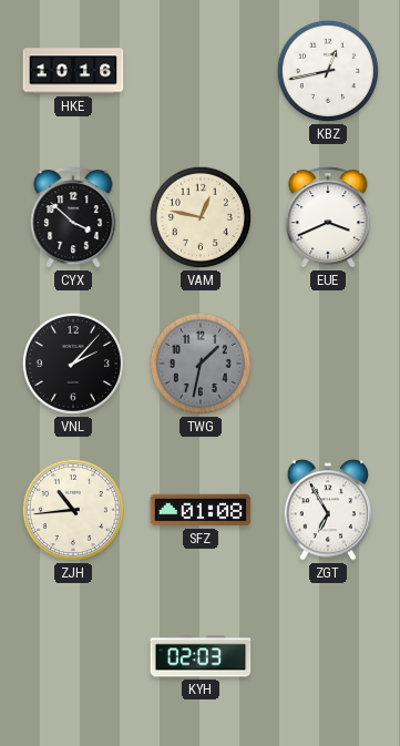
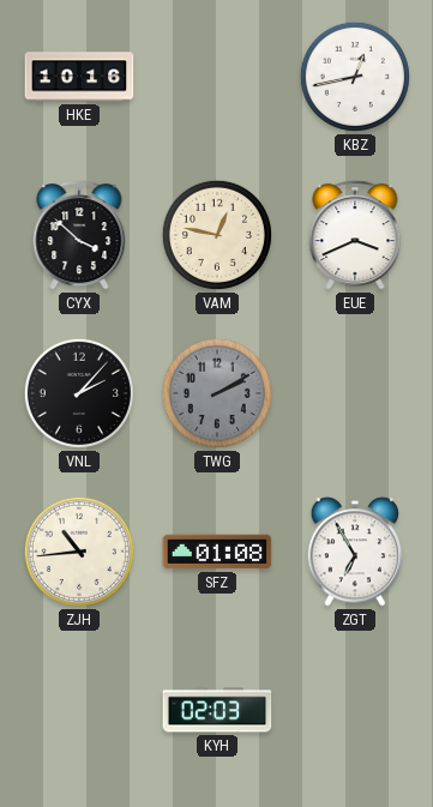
TWG: 1:32 -> 2:10
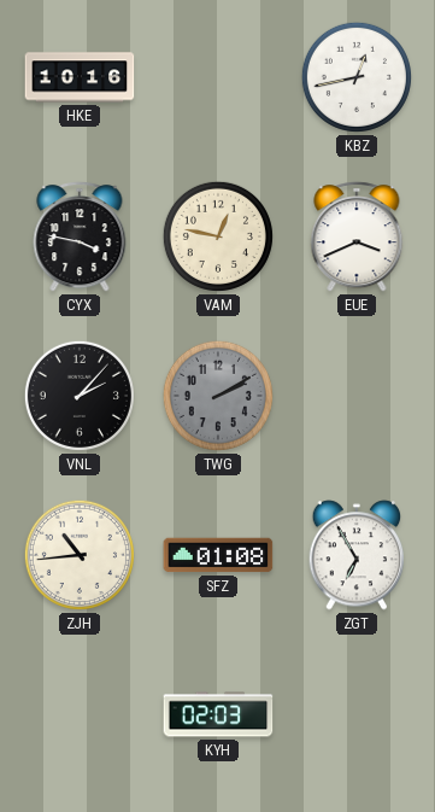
CYX: 3:52 -> 3:47
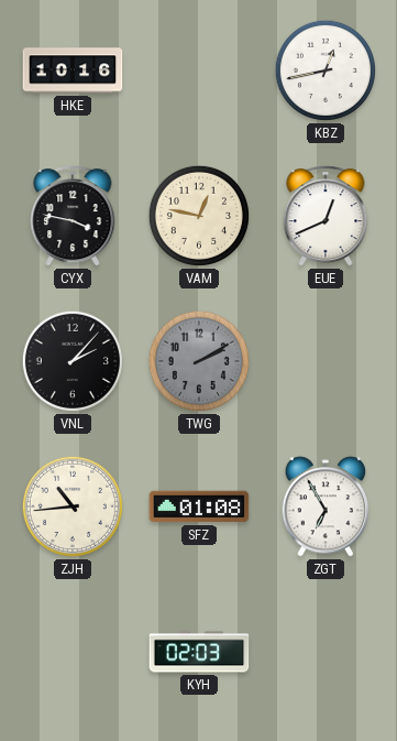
EUE: 3:41 -> 12:41
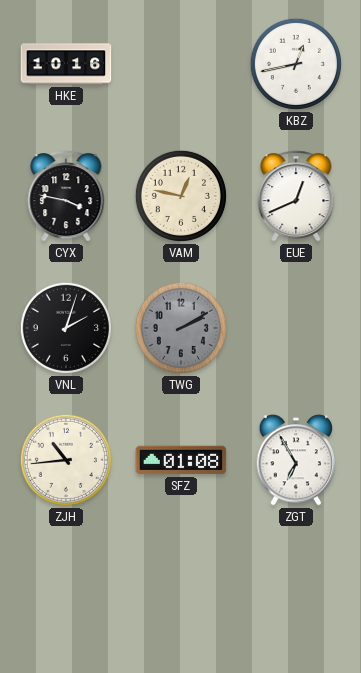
VNL: 2:07 -> 2:03
KYH: 02:03 -> none
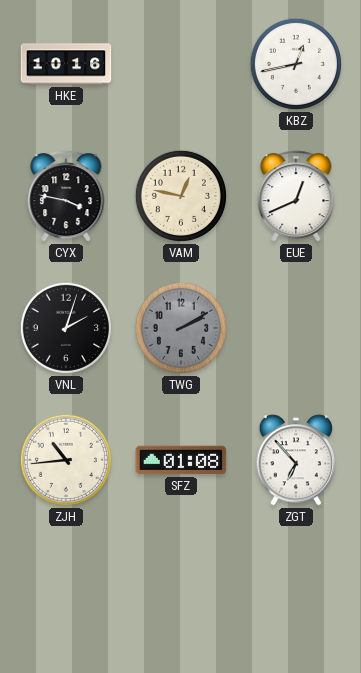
ZGT: 6:55 -> 6:53
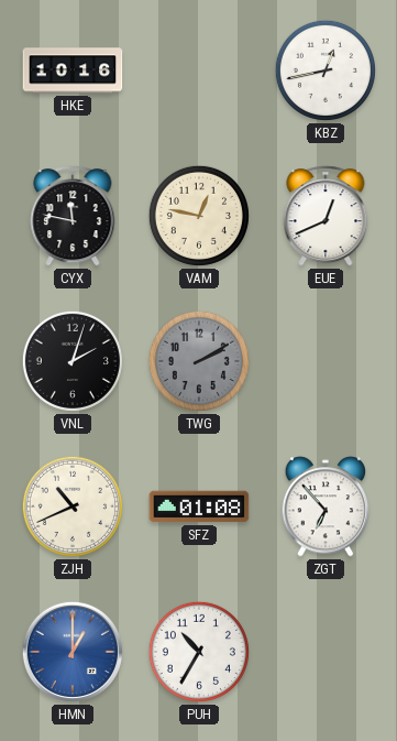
CYX: 3:47 -> 11:47
ZJH: 10:44 -> 10:41
HMN: none -> 1:00
PUH: none -> 10:35
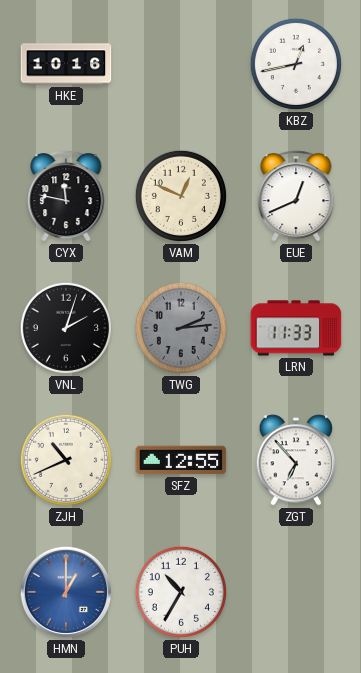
VAM: 12:47 -> 12:49
TWG: 2:10 -> 2:14
LRN: none -> 11:33
SFZ: 01:08 -> 12:55
